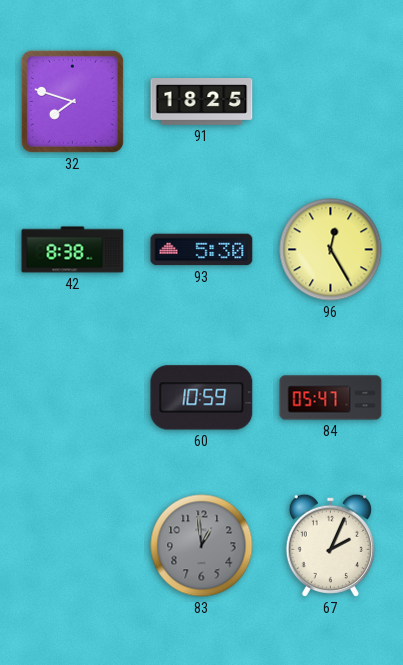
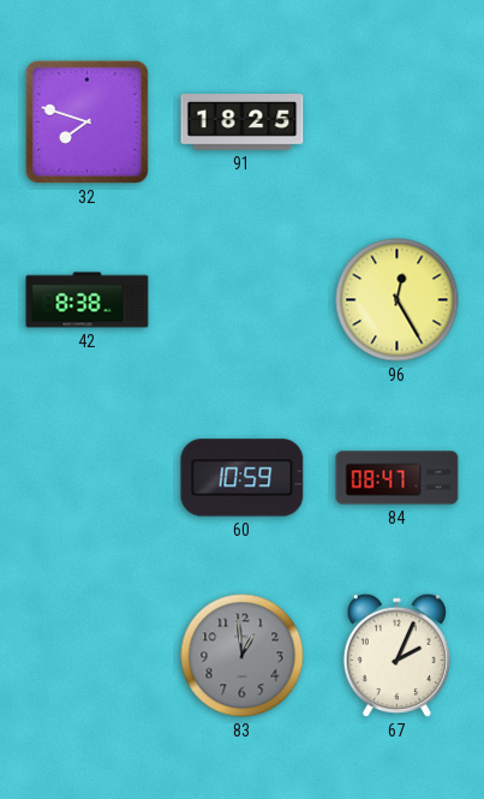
93: 5:30 -> none
84: 05:47 -> 08:47
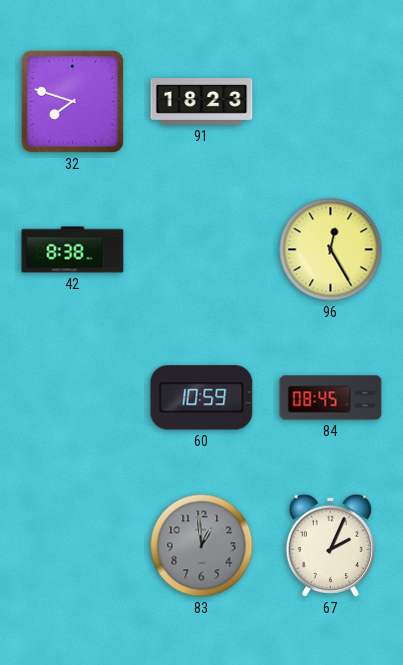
91: 18:25 -> 18:23
84: 08:47 -> 08:45
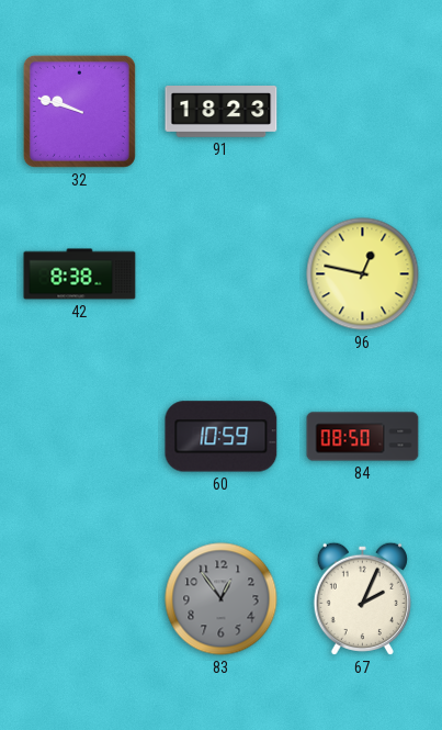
32: 7:48 -> 9:48
96: 12:25 -> 12:47
84: 08:45 -> 08:50
83: 12:59 -> 12:54
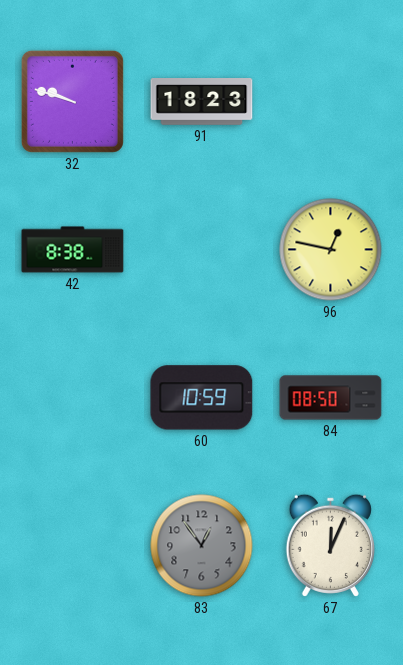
67: 2:04 -> 12:04
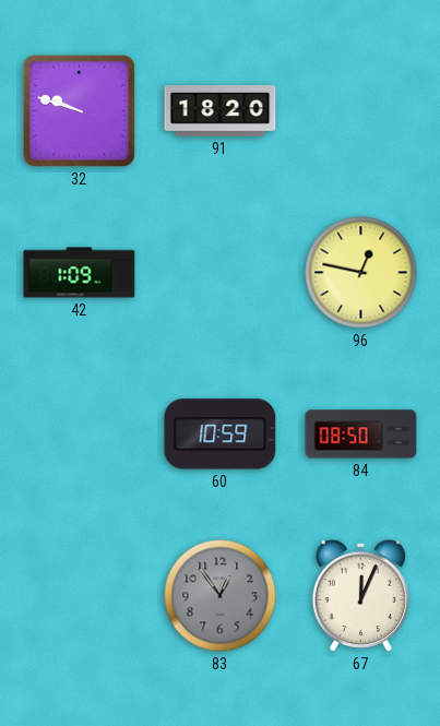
91: 18:23 -> 18:20
42: 8:38 -> 1:09
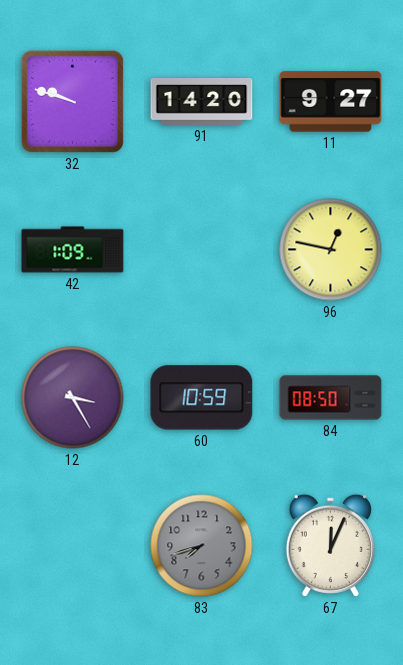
91: 18:20 -> 14:20
11: none -> 9:27
12: none -> 3:25
83: 12:54 -> 7:42
